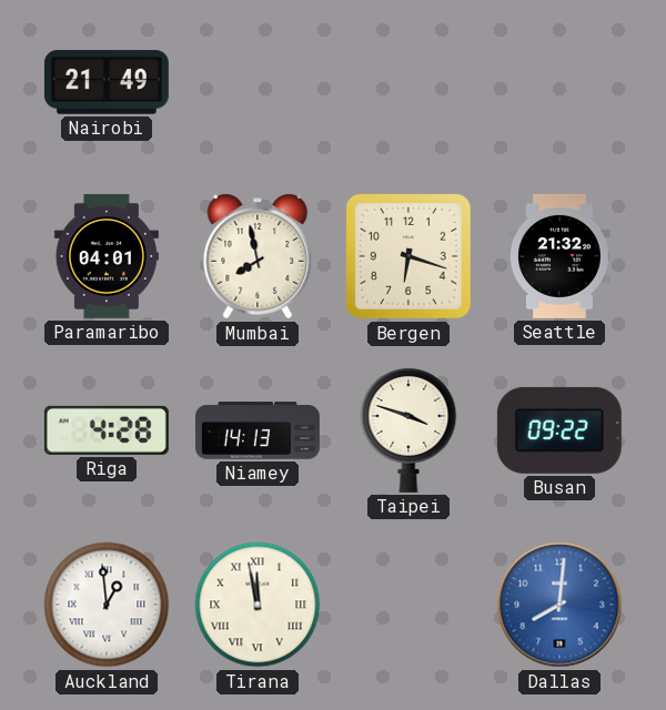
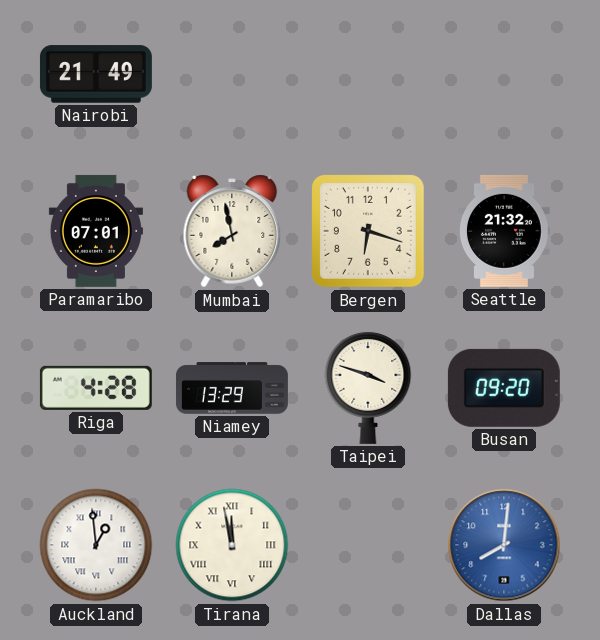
Paramaribo: 04:01 -> 07:01
Niamey: 14:13 -> 13:29
Busan: 09:22 -> 09:20
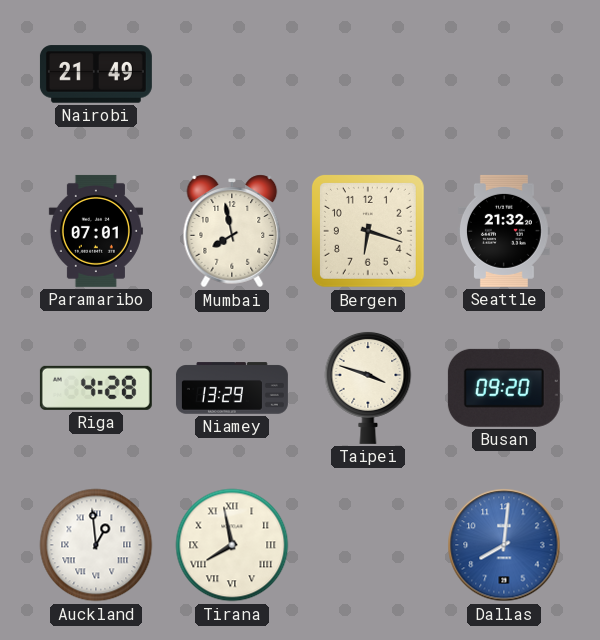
Tirana: 11:58 -> 7:58
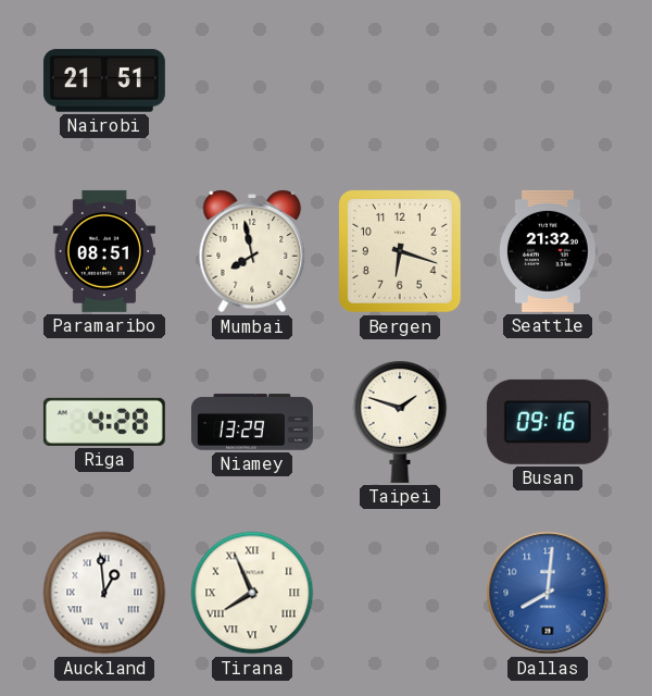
Nairobi: 21:49 -> 21:51
Paramaribo: 07:01 -> 08:51
Taipei: 3:48 -> 1:48
Busan: 09:20 -> 09:16
Tirana: 7:58 -> 7:56
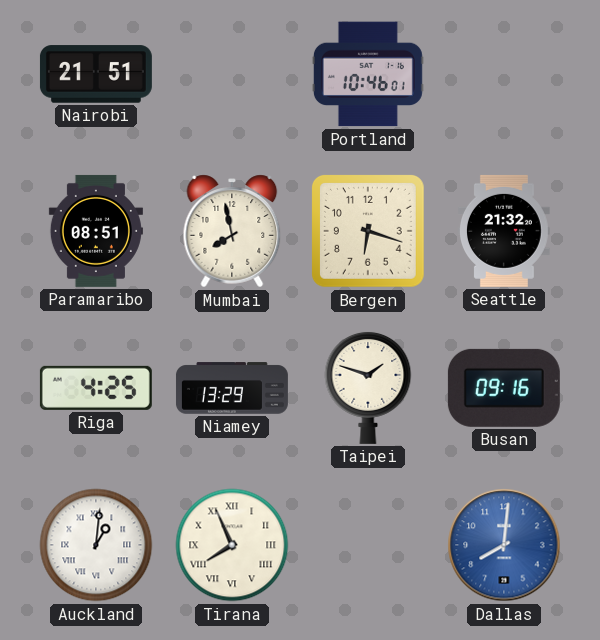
Portland: none -> 10:46
Riga: 4:28 -> 4:25
Auckland: 12:59 -> 1:01
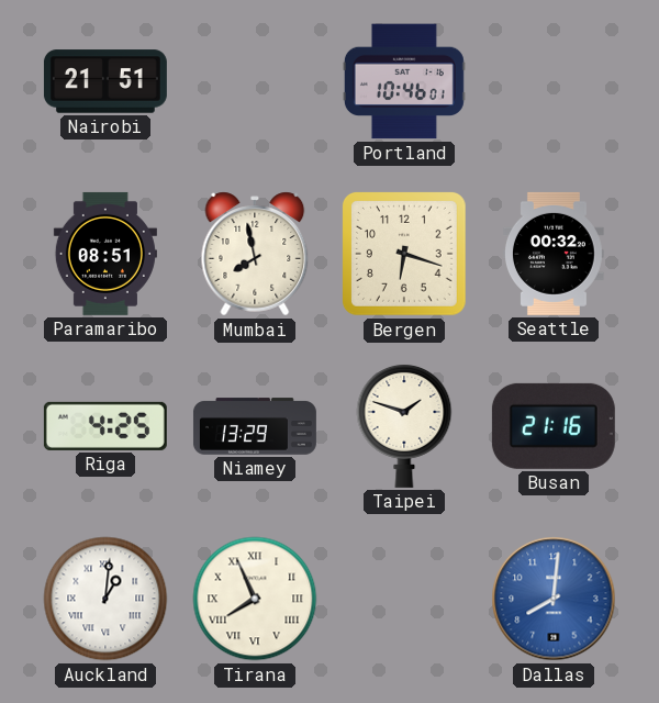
Seattle: 21:32 -> 00:32
Busan: 09:16 -> 21:16
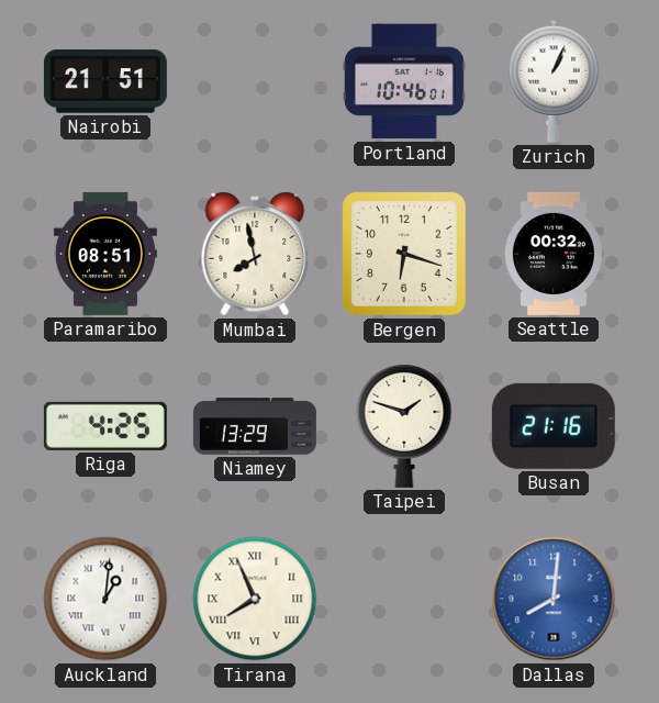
Zurich: none -> 1:04
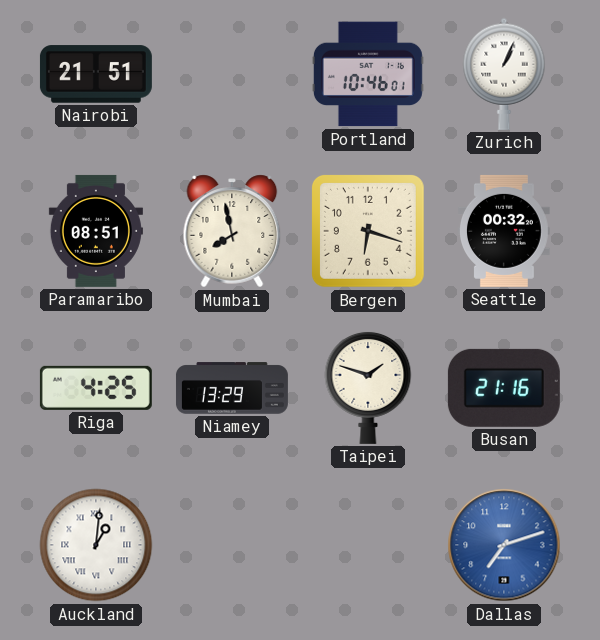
Tirana: 7:56 -> none
Dallas: 8:01 -> 7:12
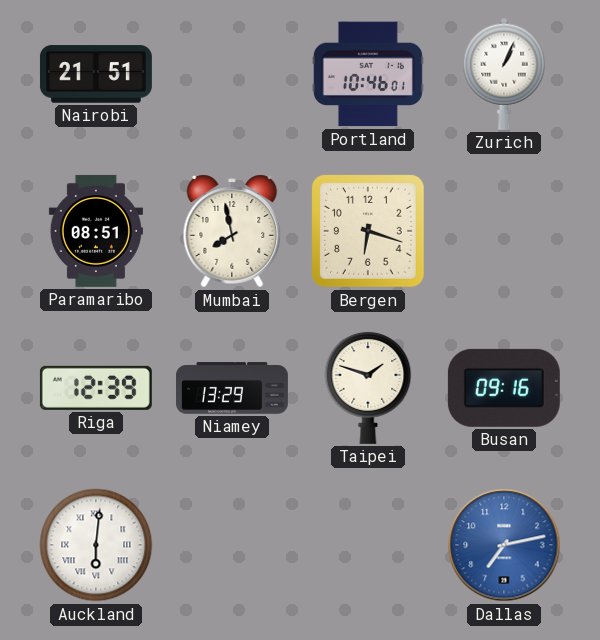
Seattle: 00:32 -> none
Riga: 4:25 -> 12:39
Busan: 21:16 -> 09:16
Auckland: 1:01 -> 6:01
Dallas: 7:12 -> 7:13
